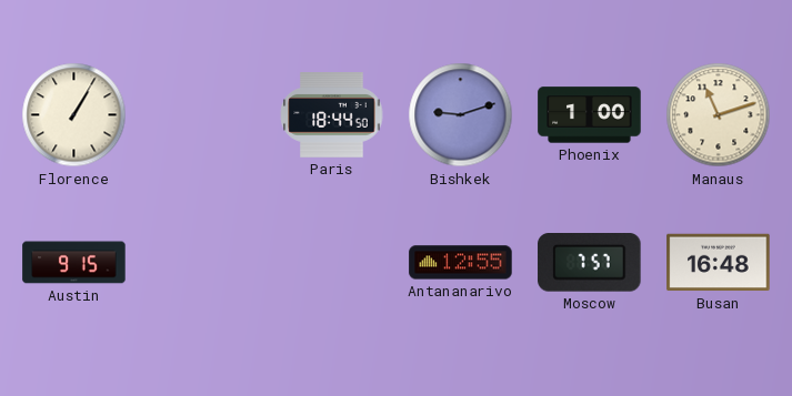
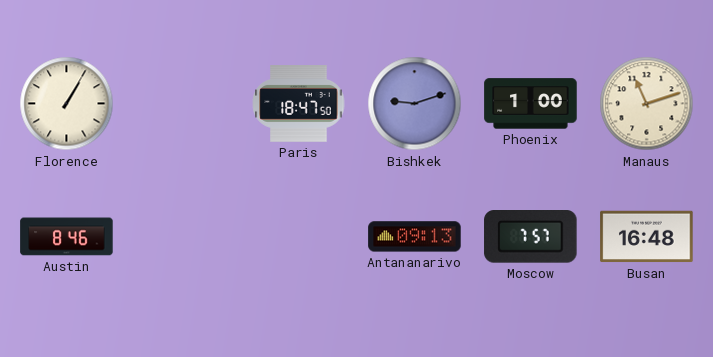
Paris: 18:44 -> 18:47
Austin: 9:15 -> 8:46
Antananarivo: 12:55 -> 09:13
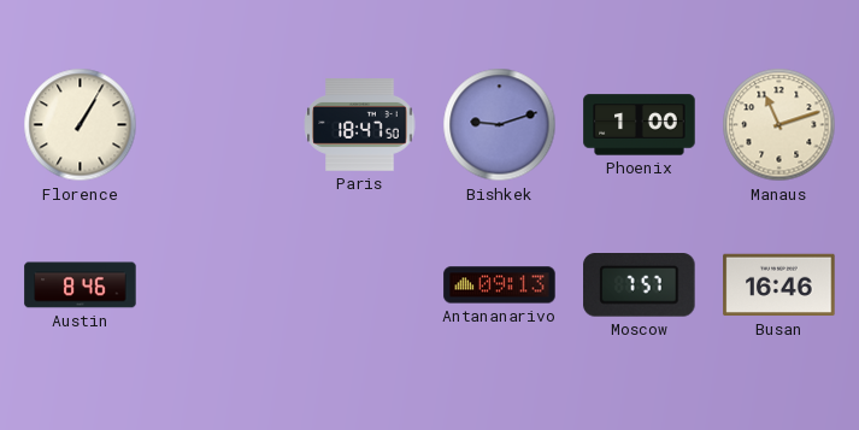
Busan: 16:48 -> 16:46
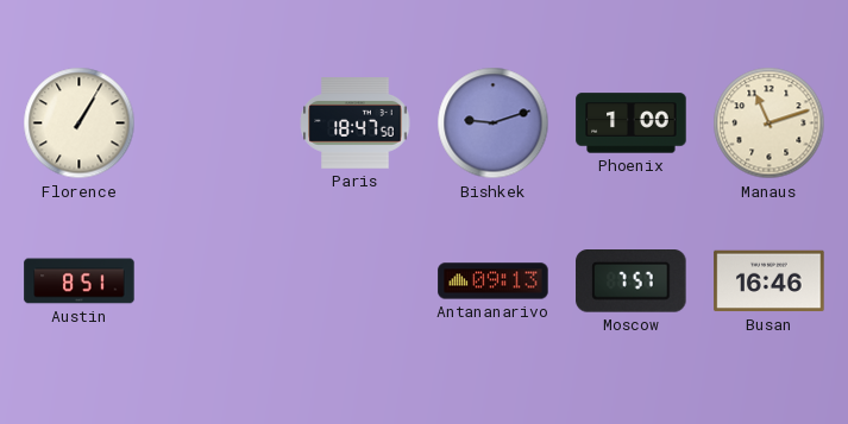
Austin: 8:46 -> 8:51
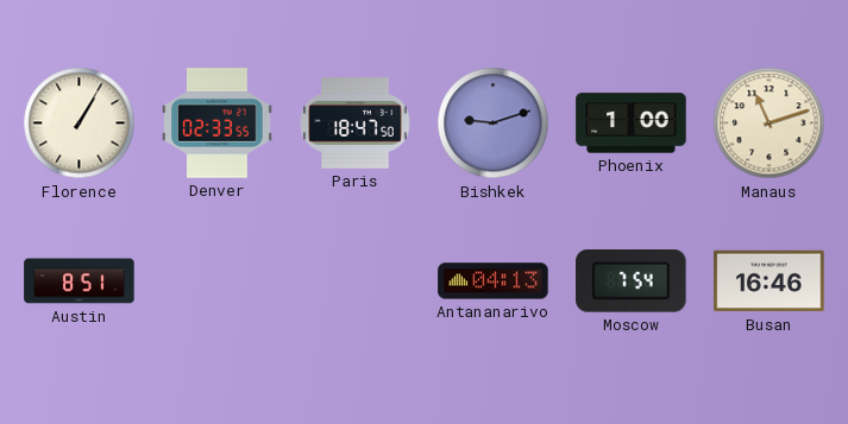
Denver: none -> 02:33
Antananarivo: 09:13 -> 04:13
Moscow: 7:57 -> 7:54
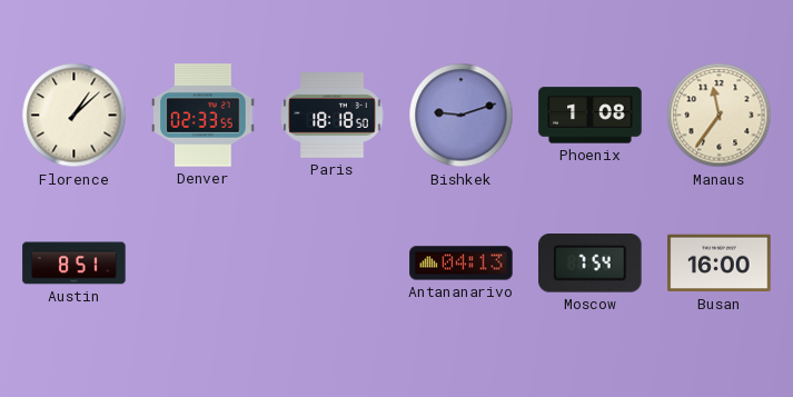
Florence: 1:05 -> 1:08
Paris: 18:47 -> 18:18
Phoenix: 1:00 -> 1:08
Manaus: 11:12 -> 11:36
Busan: 16:46 -> 16:00
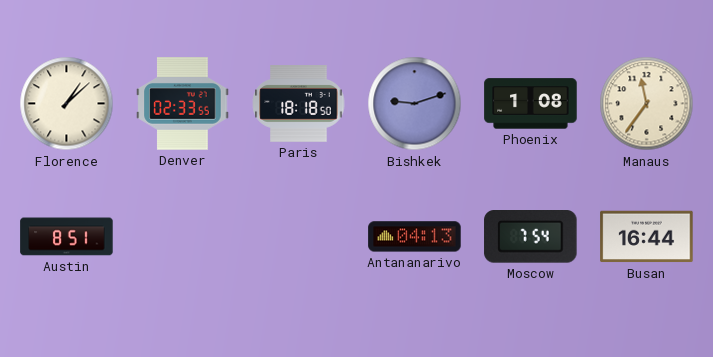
Busan: 16:00 -> 16:44
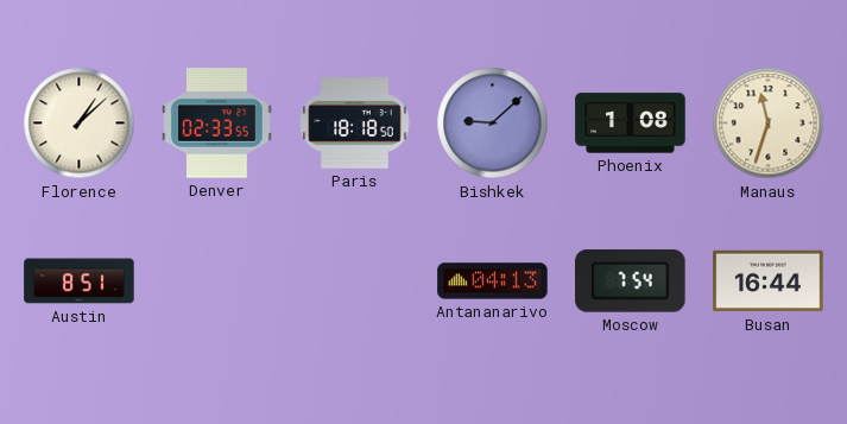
Bishkek: 9:12 -> 9:08
Manaus: 11:36 -> 11:33
